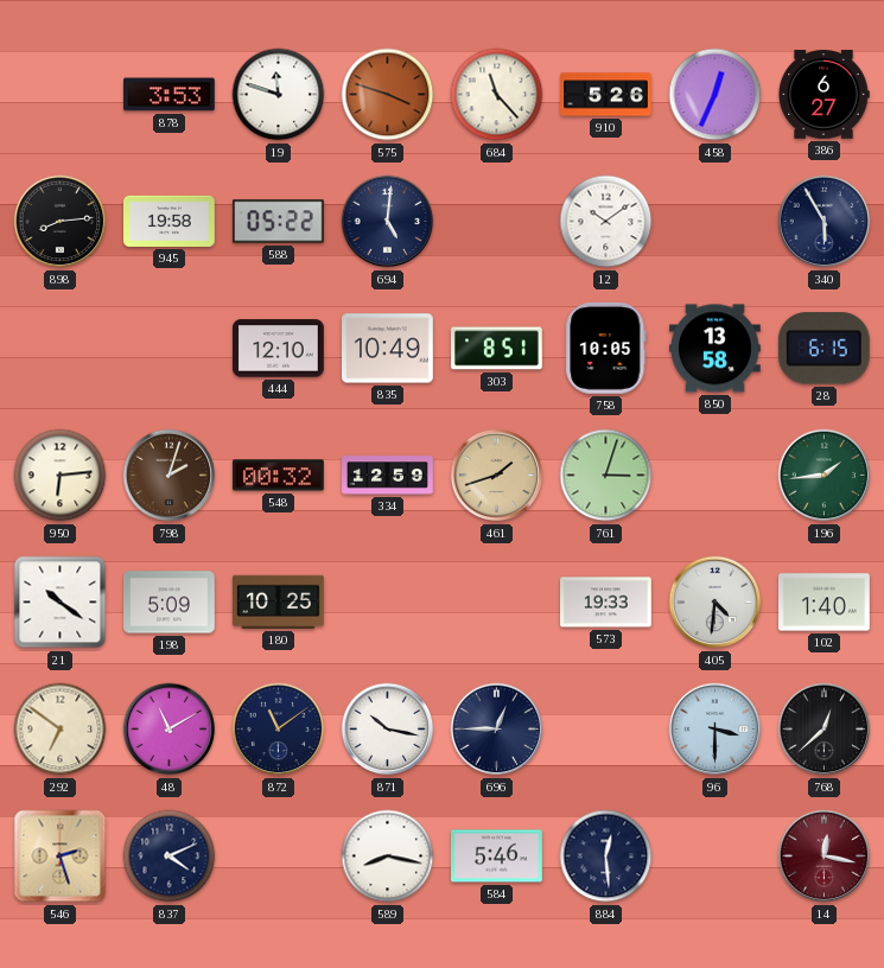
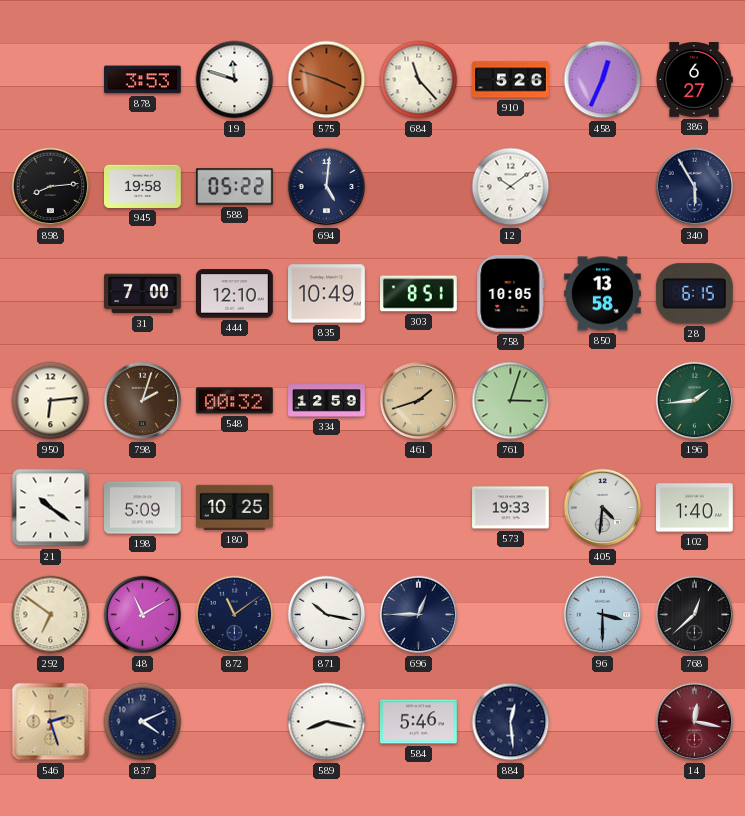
31: none -> 7:00
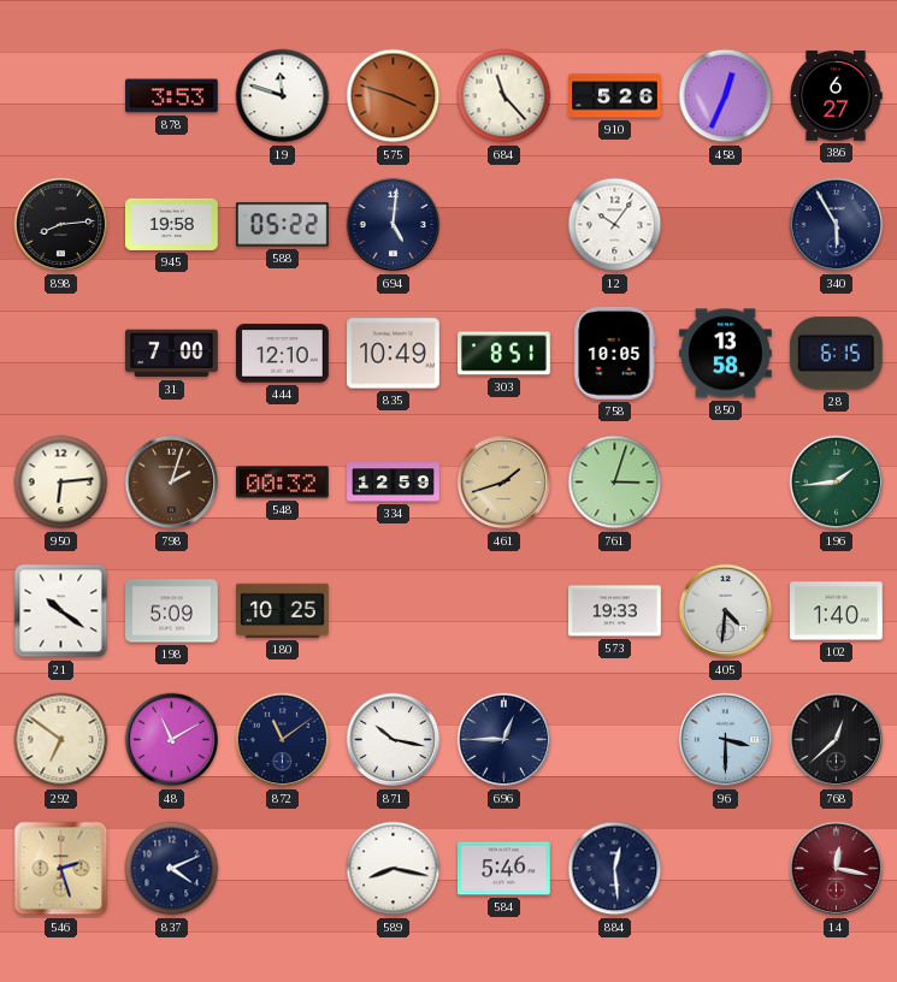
12: 10:09 -> 10:06
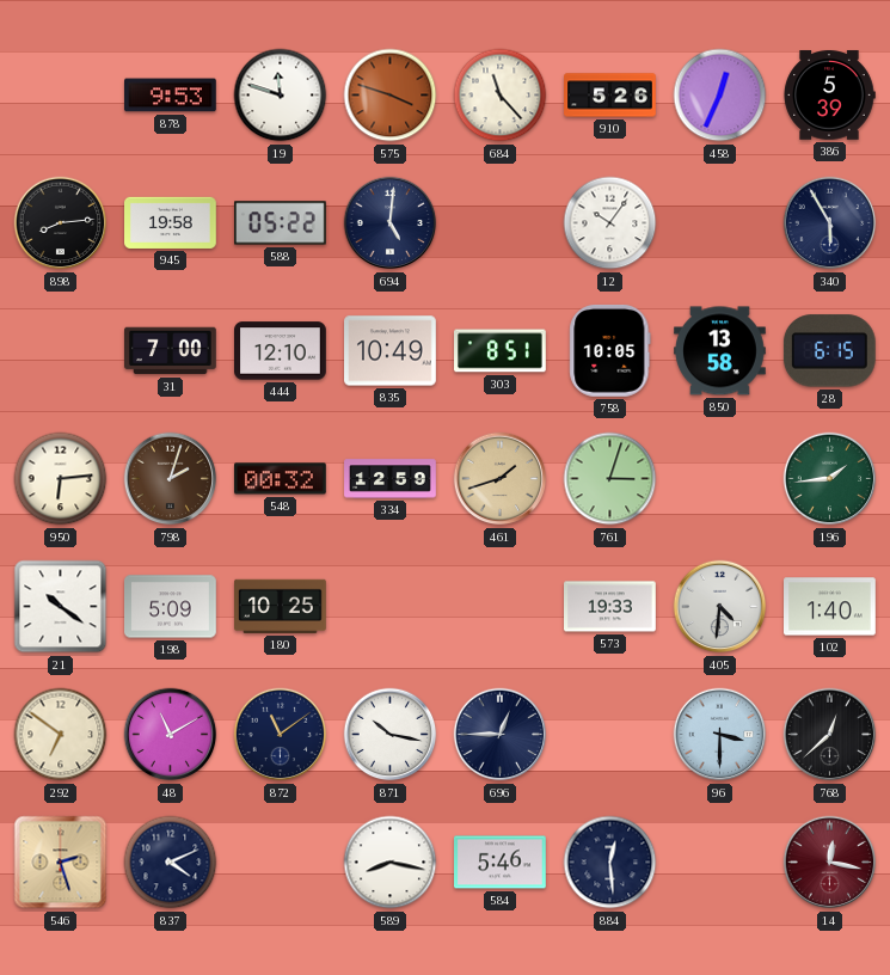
878: 3:53 -> 9:53
386: 6:27 -> 5:39
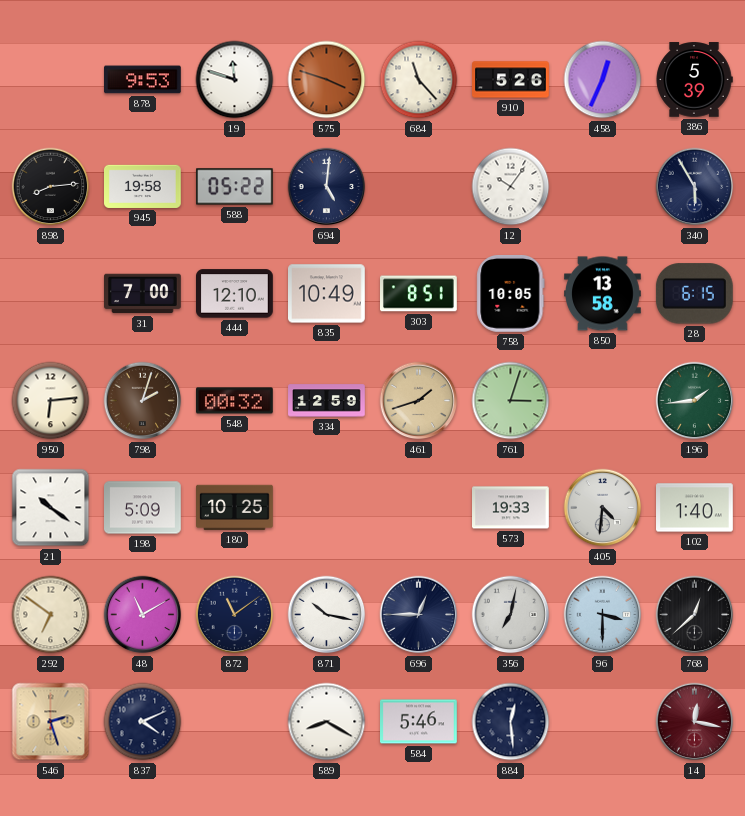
356: none -> 7:02
589: 8:17 -> 8:20
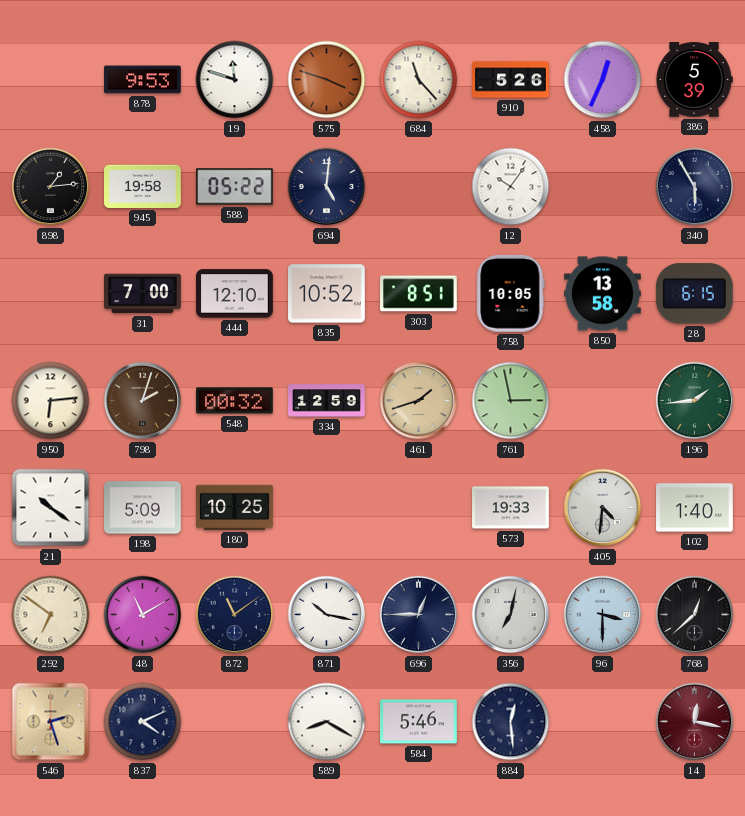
898: 8:14 -> 1:14
835: 10:49 -> 10:52
761: 3:03 -> 2:58
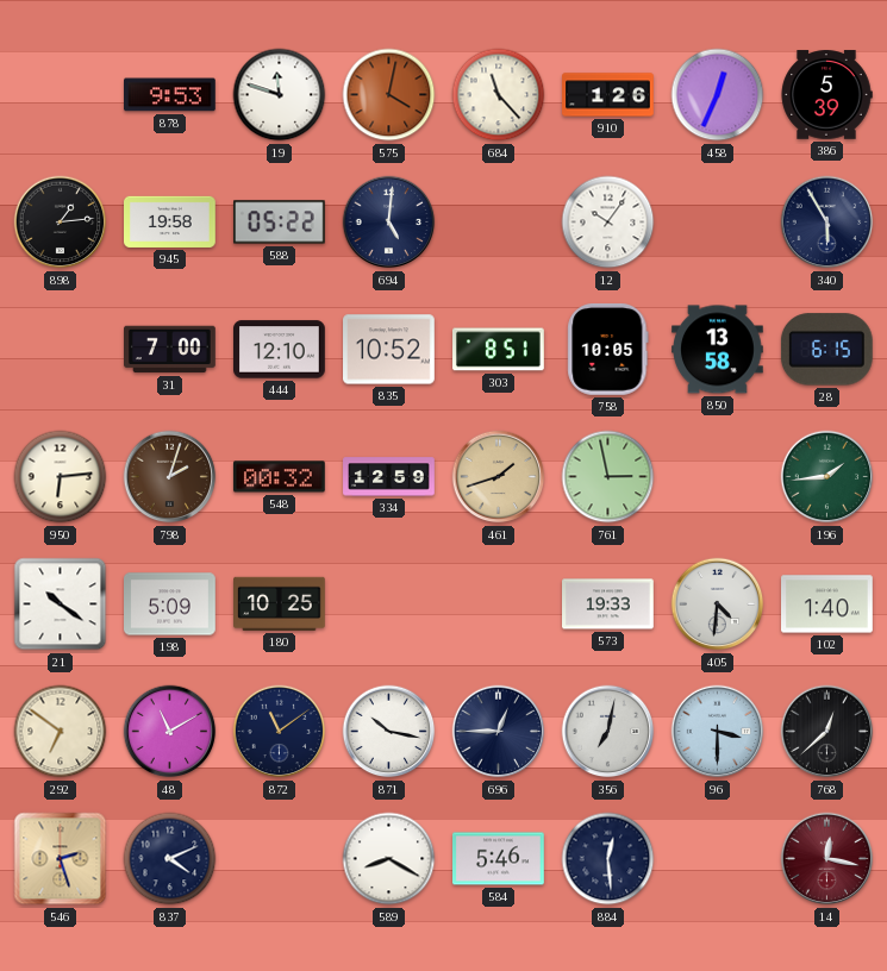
575: 3:48 -> 4:02
910: 5:26 -> 1:26
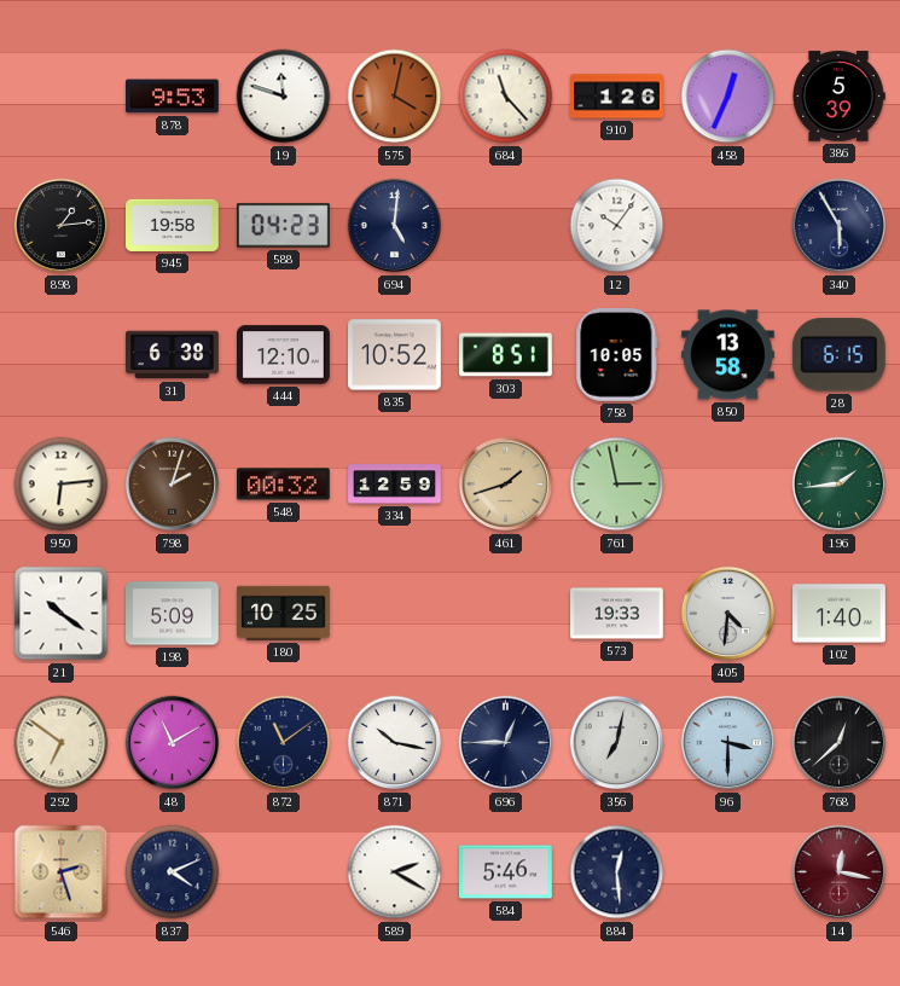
588: 05:22 -> 04:23
31: 7:00 -> 6:38
589: 8:20 -> 2:20
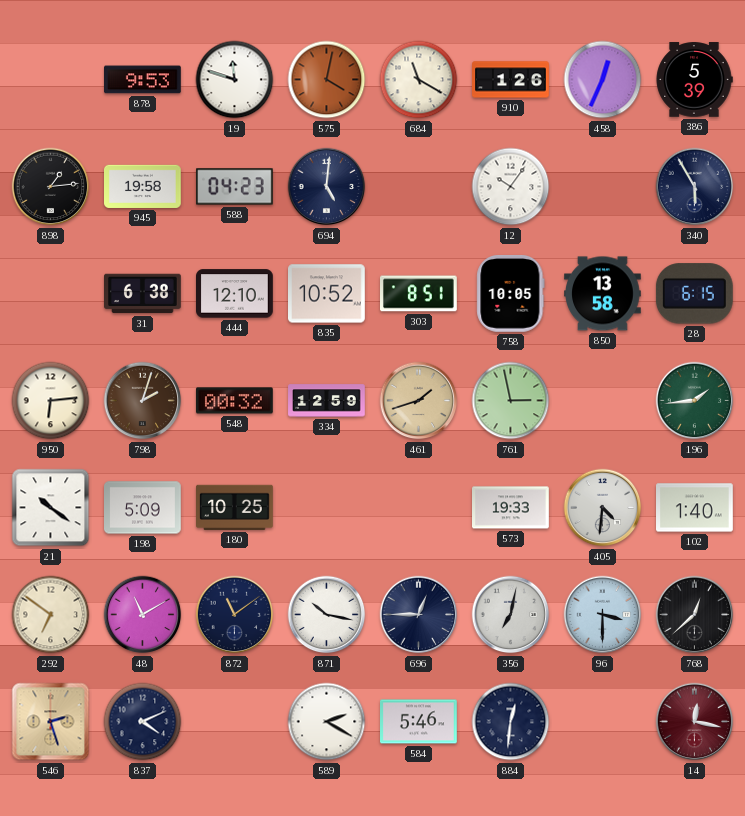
684: 11:23 -> 11:20
884: 12:29 -> 12:31
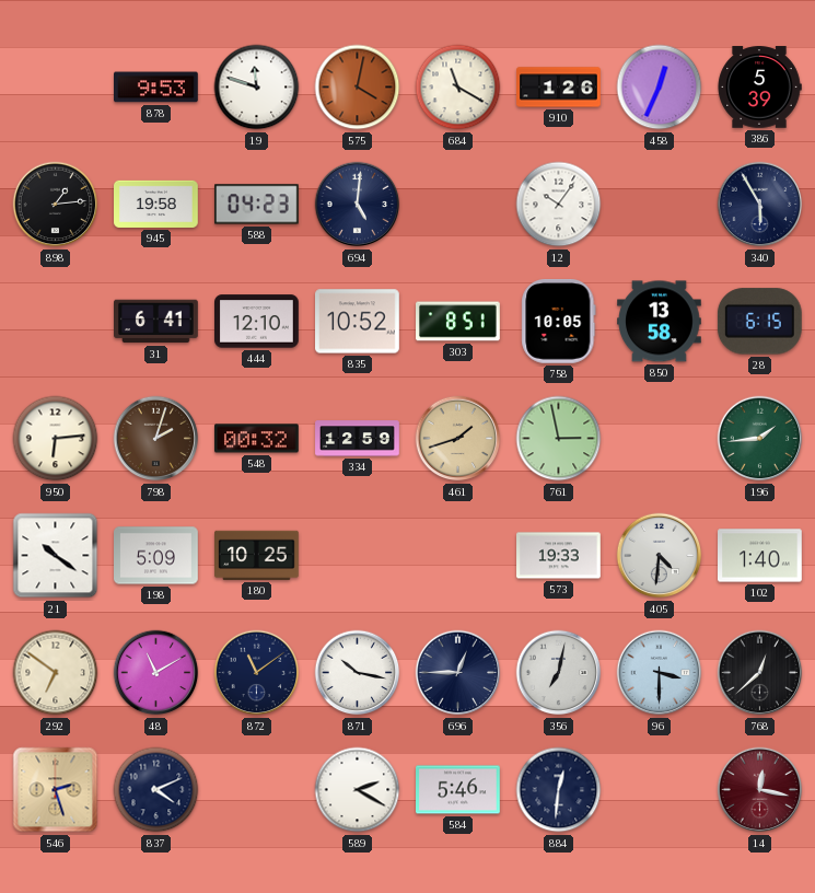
31: 6:38 -> 6:41
